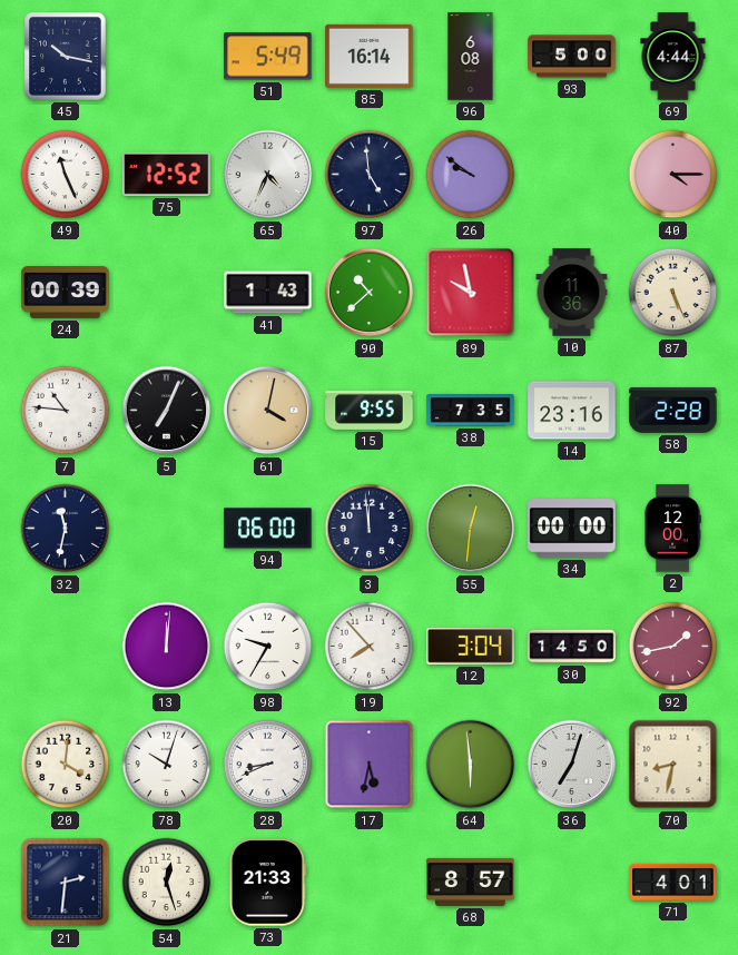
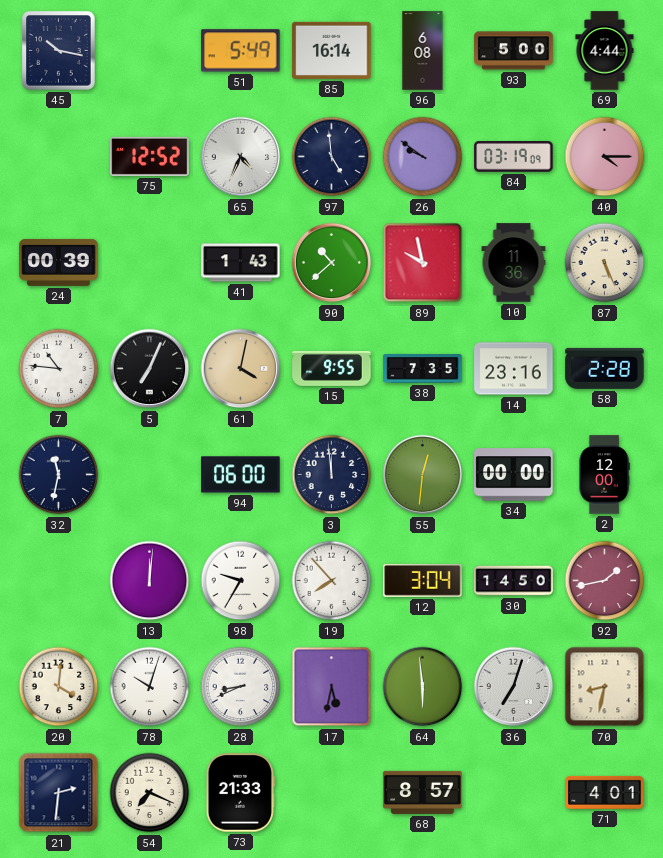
49: 11:26 -> none
84: none -> 03:19
54: 12:27 -> 7:19
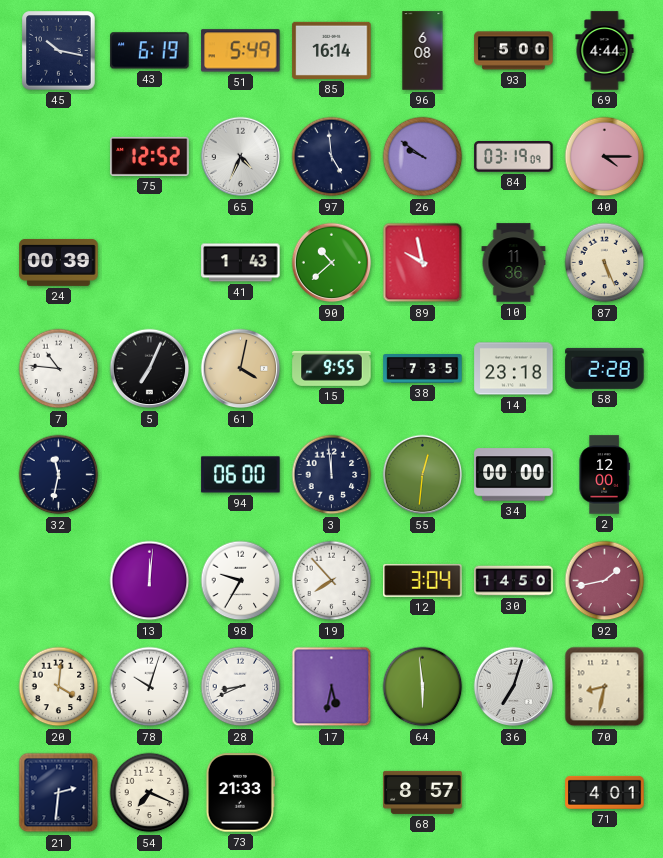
43: none -> 6:19
14: 23:16 -> 23:18
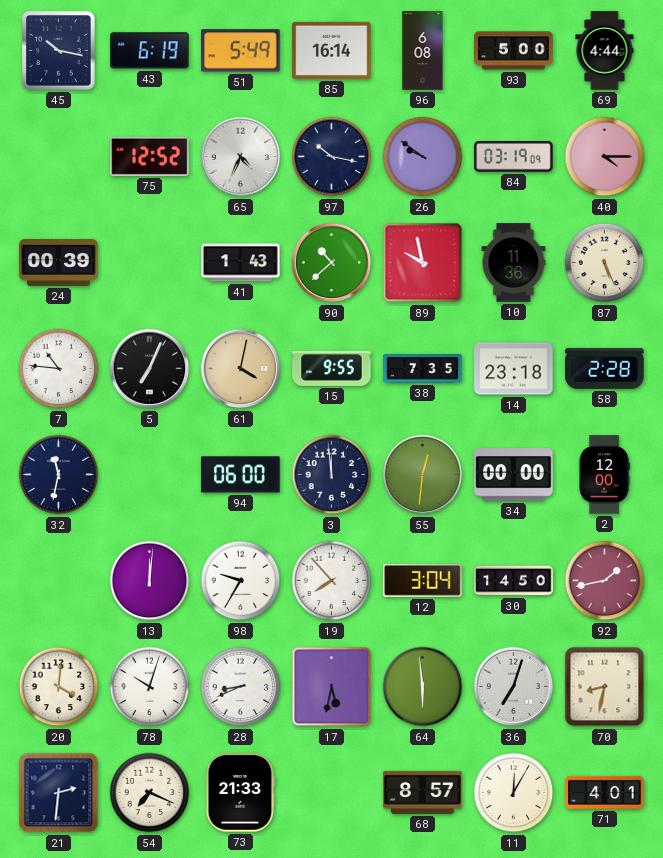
97: 4:59 -> 10:17
11: none -> 12:05
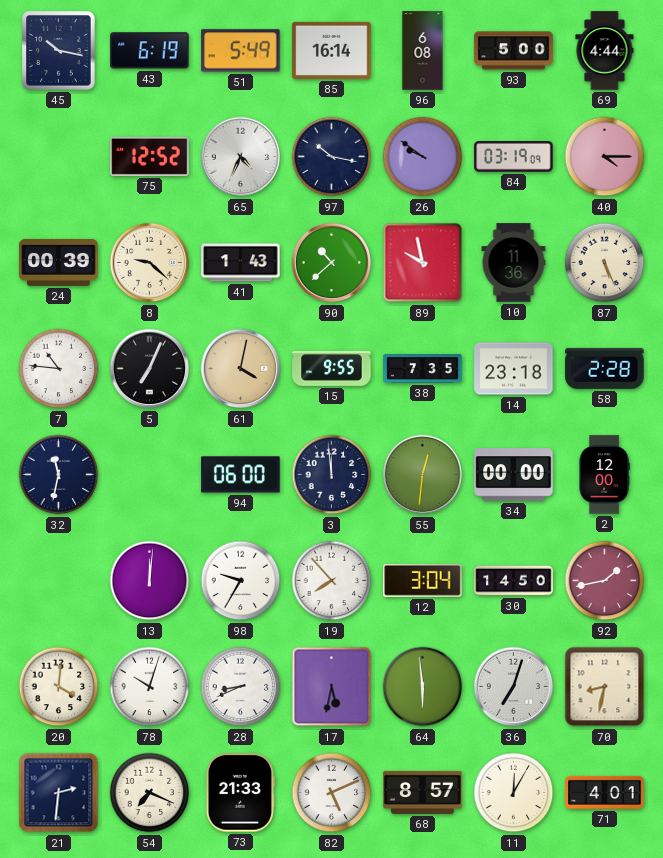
8: none -> 9:22
82: none -> 5:11
